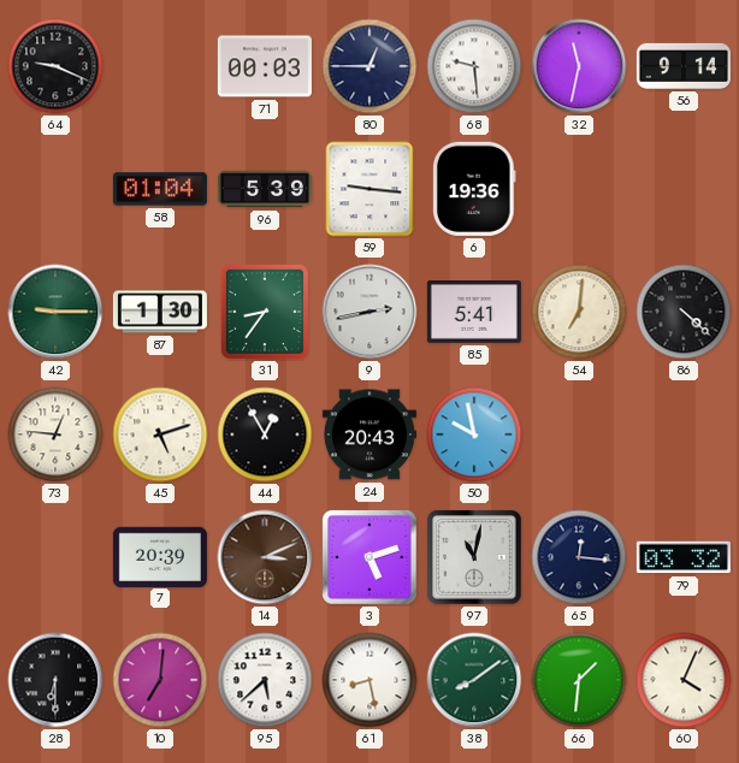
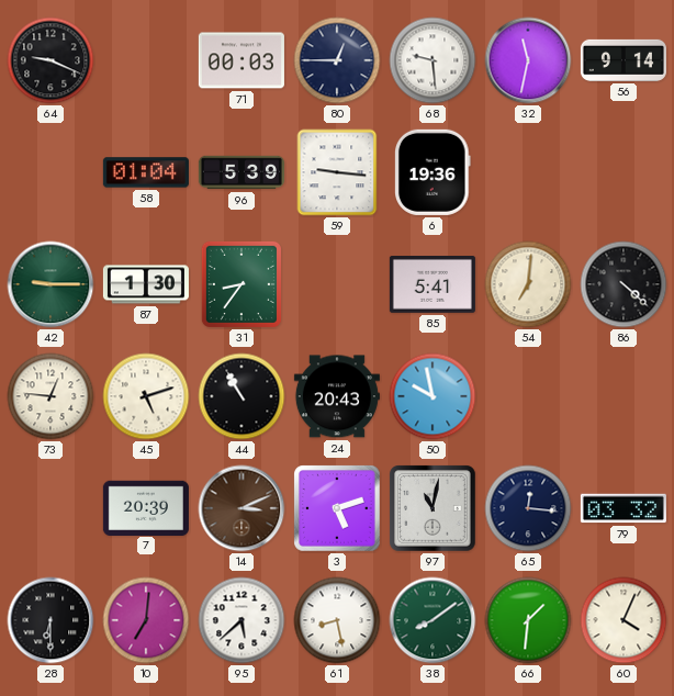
9: 2:43 -> none
44: 12:55 -> 10:55
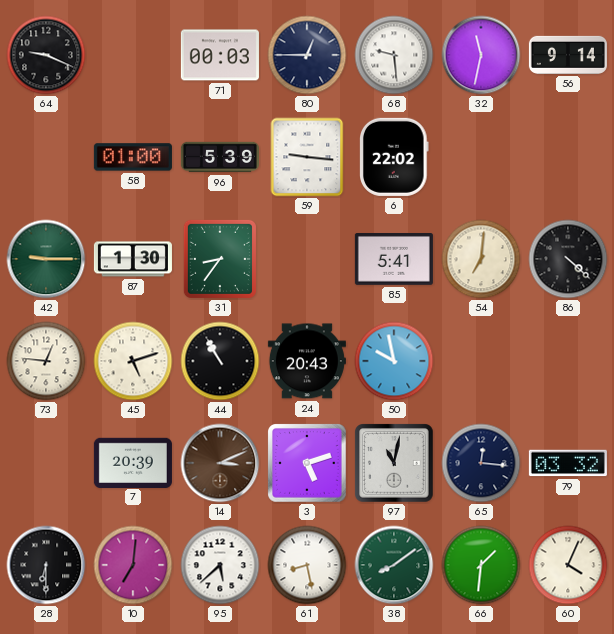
58: 01:04 -> 01:00
6: 19:36 -> 22:02
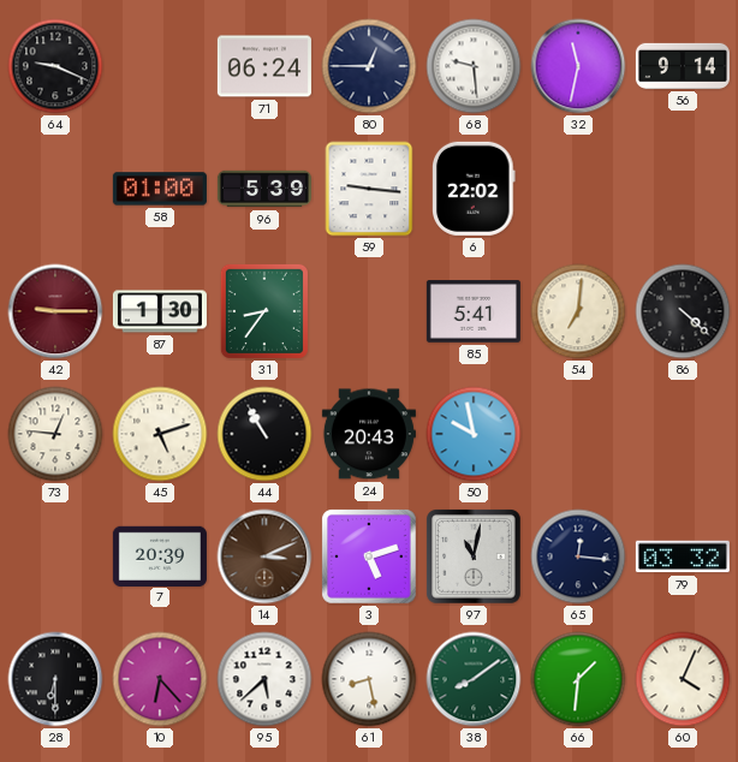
71: 00:03 -> 06:24
42 dial: green -> burgundy
10: 7:01 -> 6:23
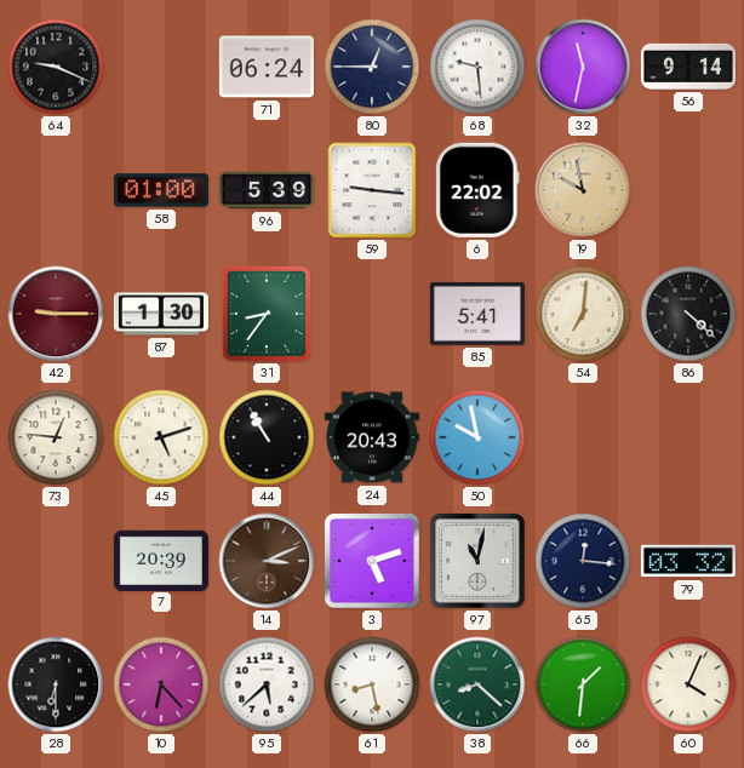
19: none -> 9:58
38: 8:09 -> 8:22
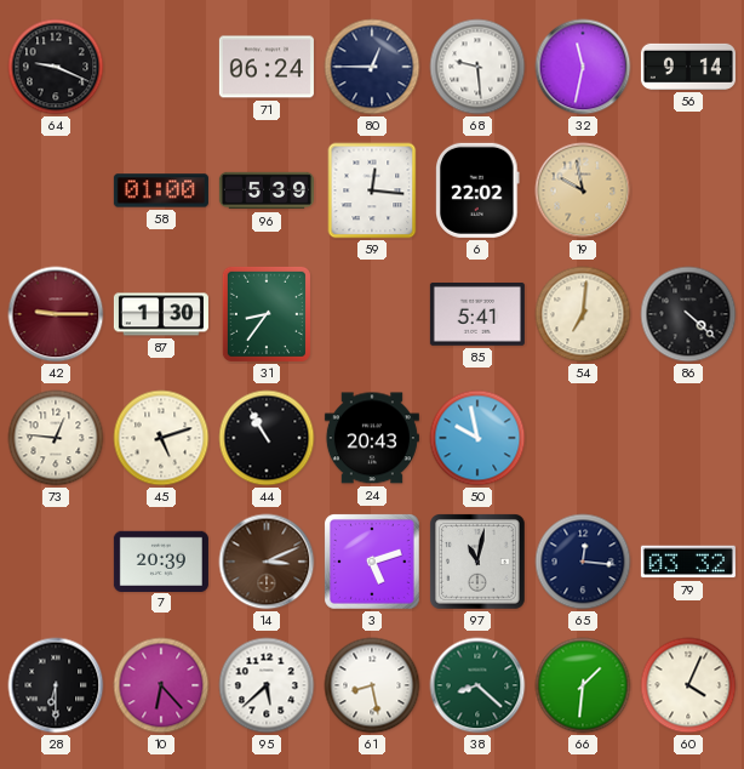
59: 9:16 -> 12:16
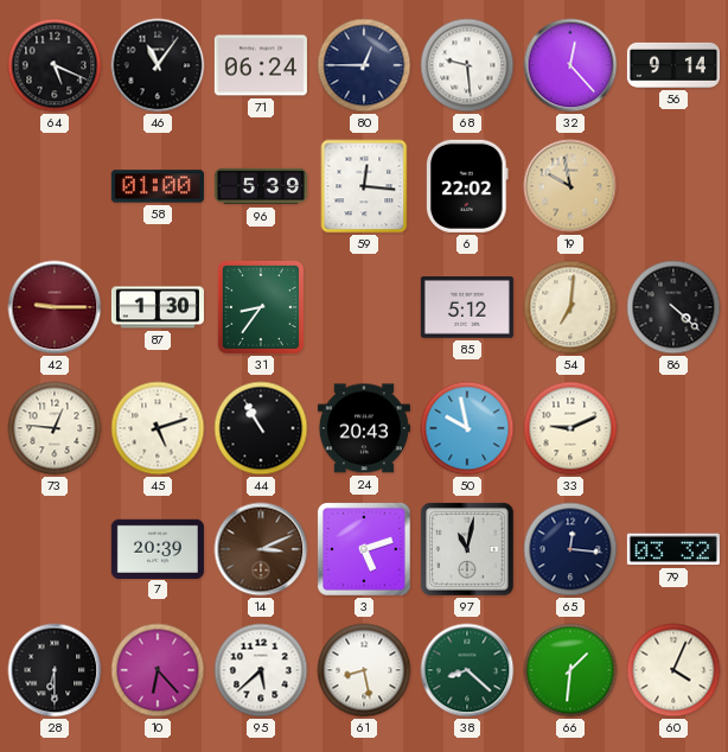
64: 9:19 -> 5:19
46: none -> 11:06
32: 11:32 -> 12:23
85: 5:41 -> 5:12
33: none -> 9:11
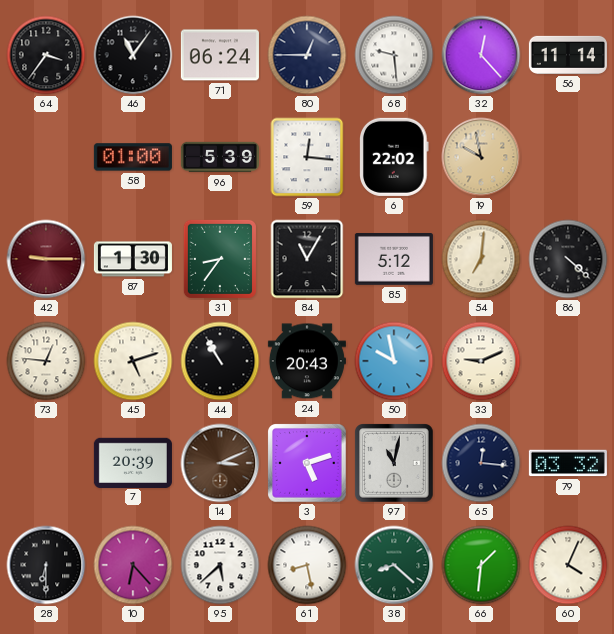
64: 5:19 -> 3:36
56: 9:14 -> 11:14
84: none -> 11:05
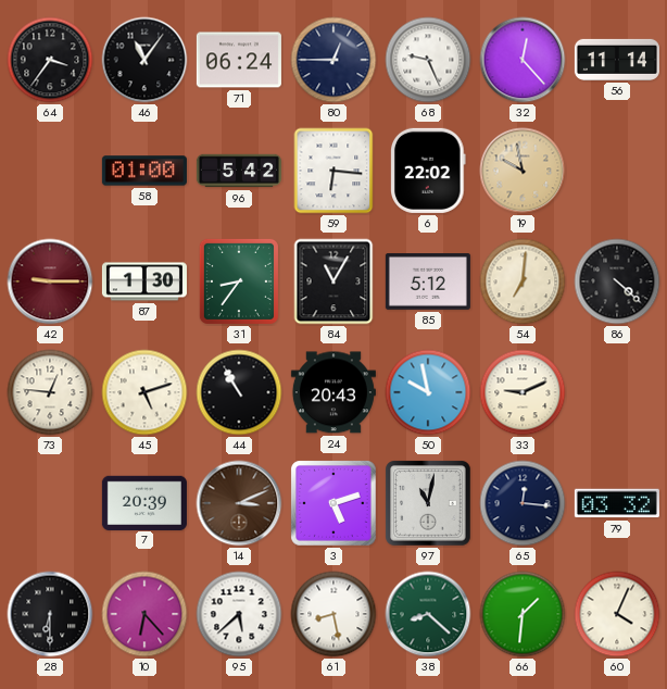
68: 9:29 -> 9:26
96: 5:39 -> 5:42
59: 12:16 -> 6:16
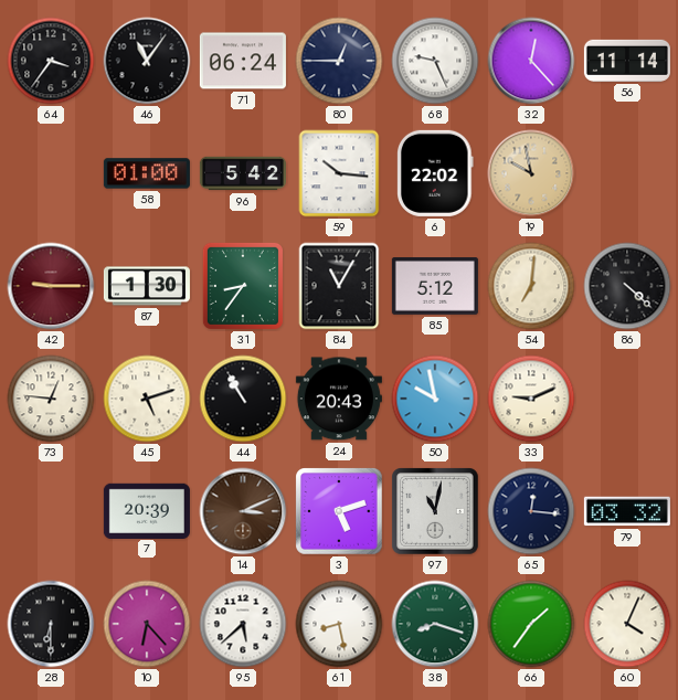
59: 6:16 -> 10:16
38: 8:22 -> 8:18
66: 1:31 -> 1:36
